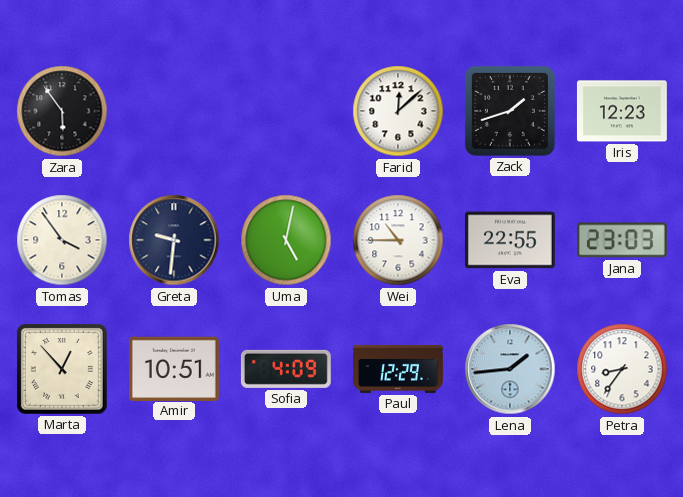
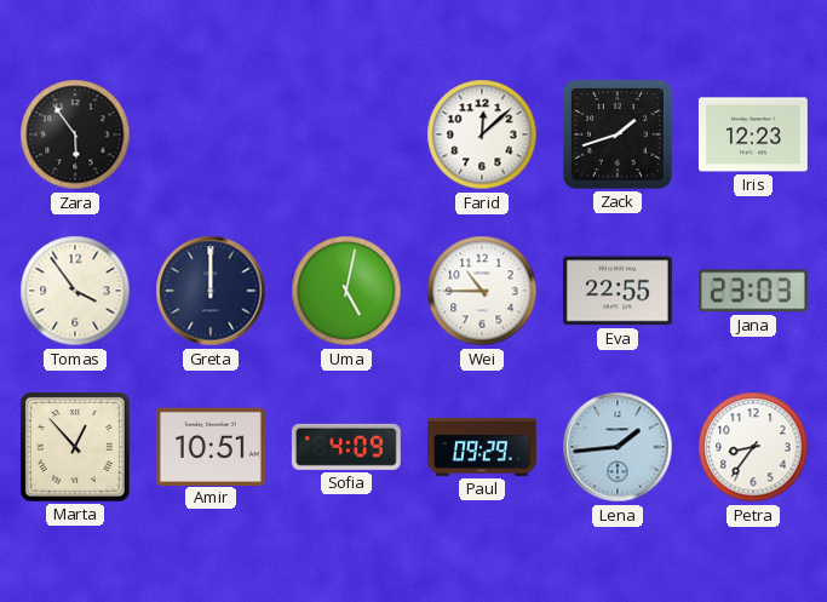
Greta: 9:31 -> 12:00
Paul: 12:29 -> 09:29
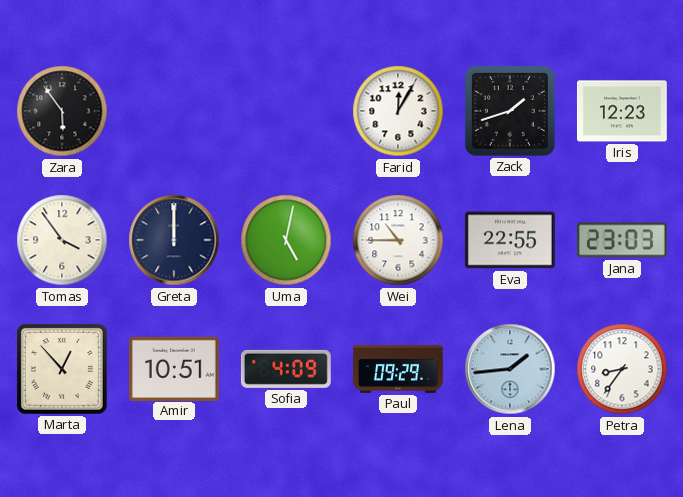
Farid: 12:08 -> 12:05
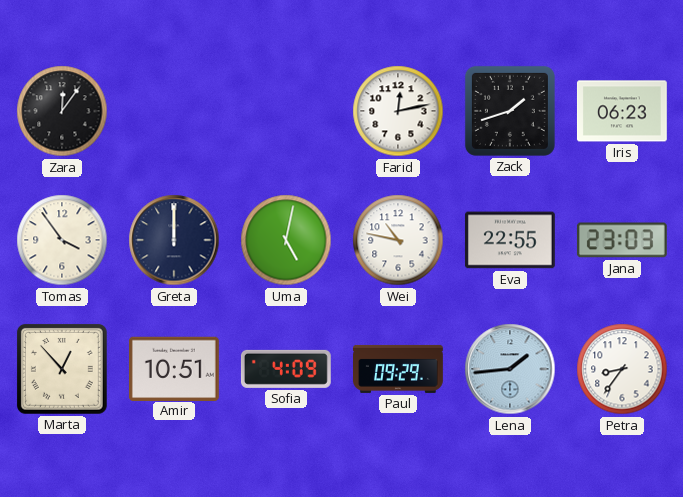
Zara: 5:54 -> 12:06
Farid: 12:05 -> 12:13
Iris: 12:23 -> 06:23
Wei: 10:45 -> 10:47
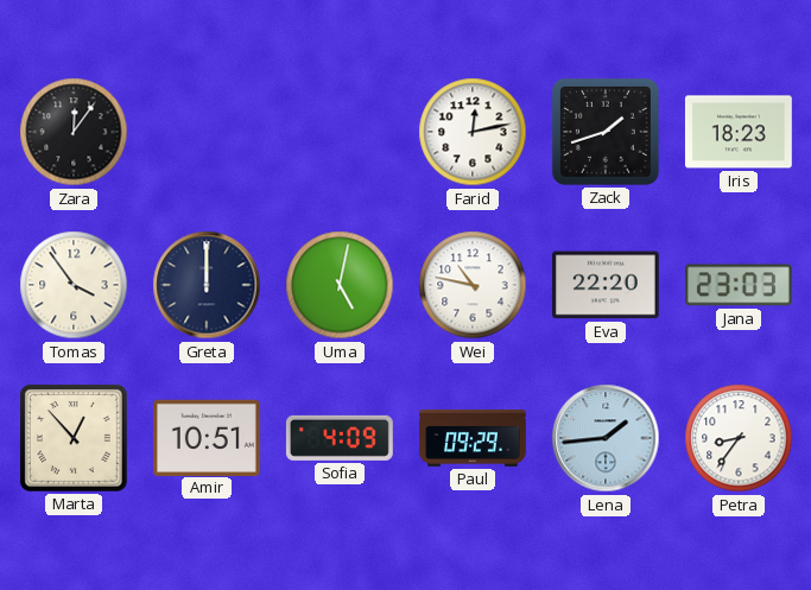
Iris: 06:23 -> 18:23
Eva: 22:55 -> 22:20
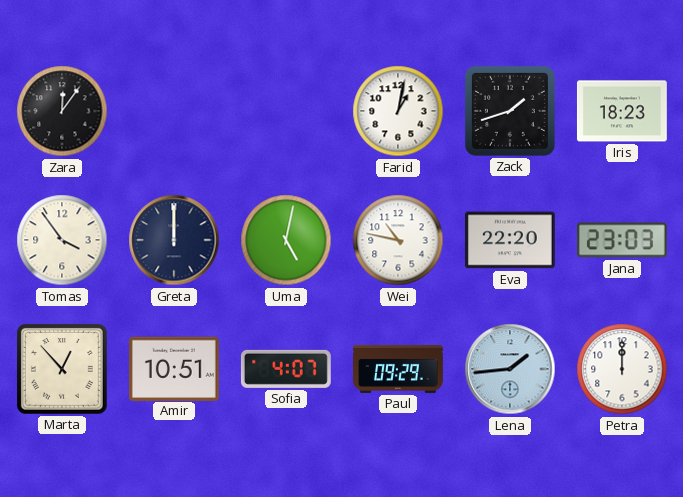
Farid: 12:13 -> 1:02
Sofia: 4:09 -> 4:07
Petra: 8:36 -> 12:00
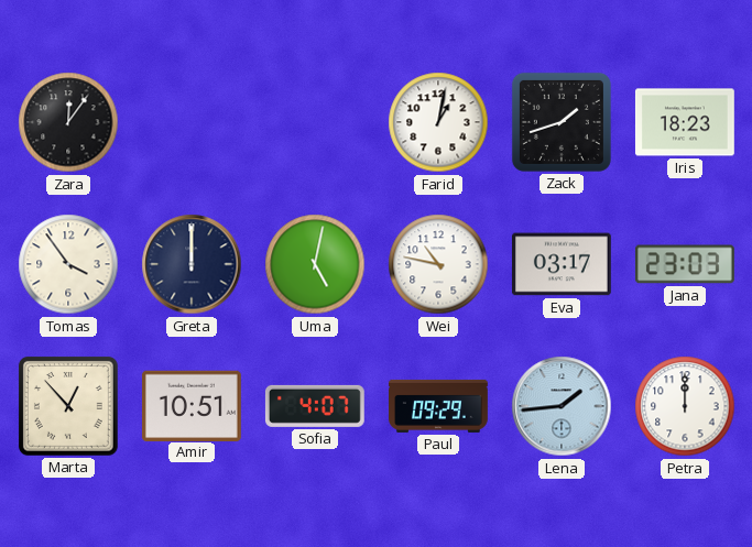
Eva: 22:20 -> 03:17
